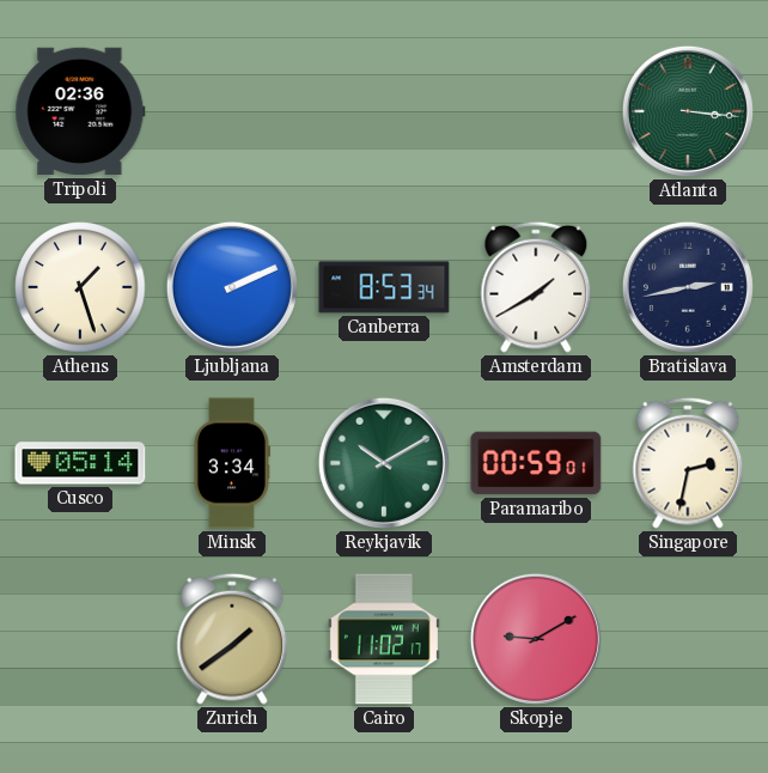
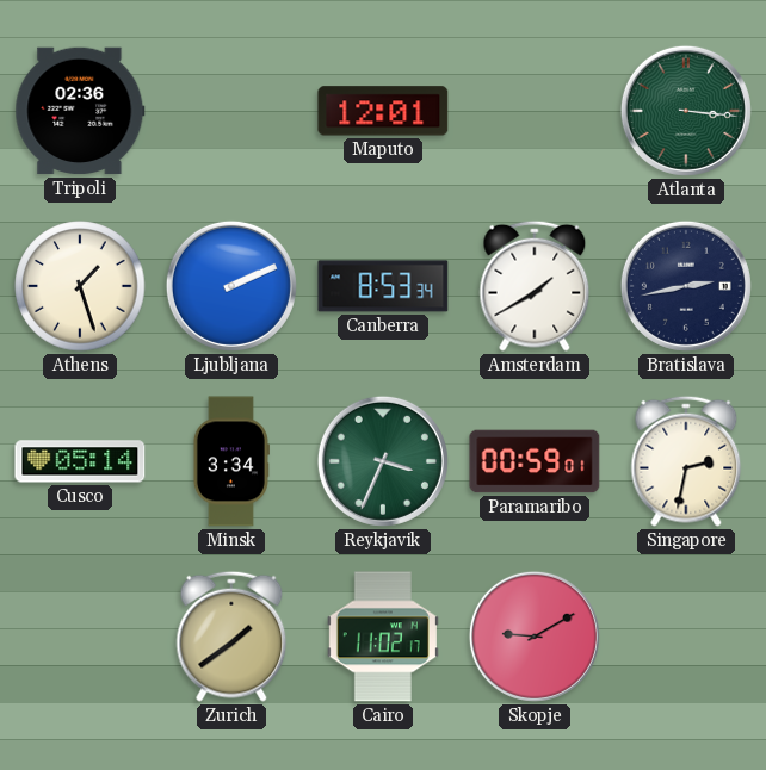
Maputo: none -> 12:01
Reykjavik: 10:10 -> 3:34
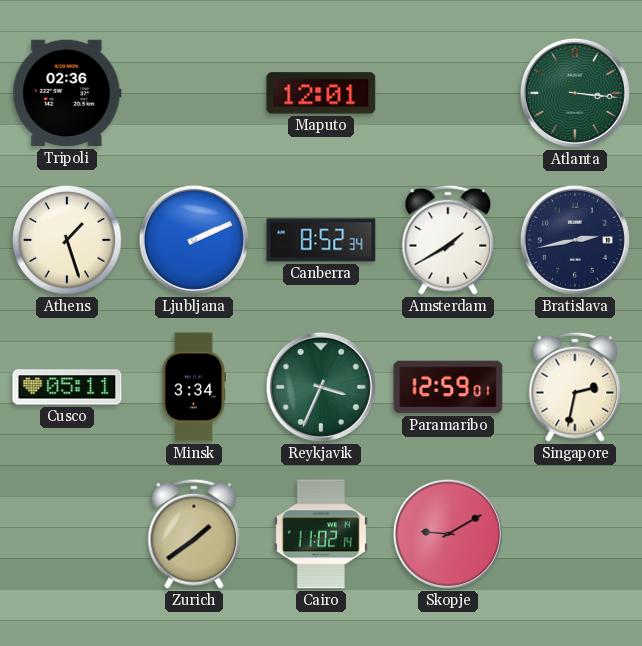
Canberra: 8:53 -> 8:52
Cusco: 05:14 -> 05:11
Paramaribo: 00:59 -> 12:59
Cairo: 11:02:17 -> 11:02:14
